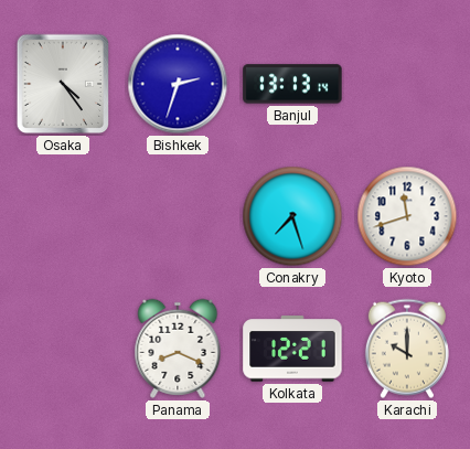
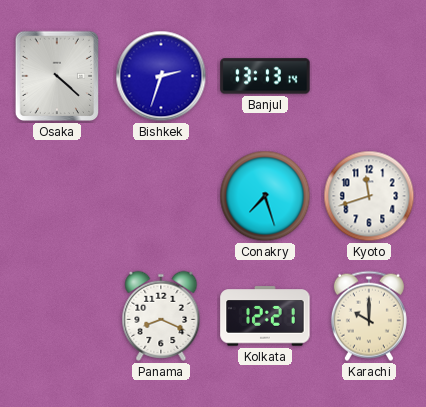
Osaka: 4:24 -> 4:22
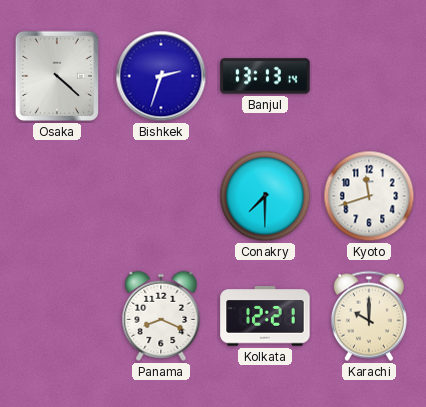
Conakry: 7:27 -> 7:30
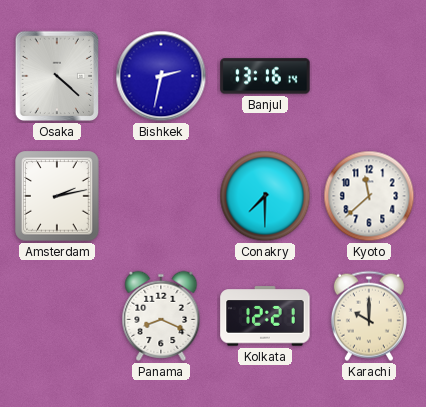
Bishkek: 2:33 -> 2:32
Banjul: 13:13 -> 13:16
Amsterdam: none -> 2:13
Kyoto: 11:42 -> 11:38
